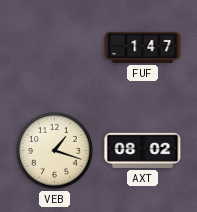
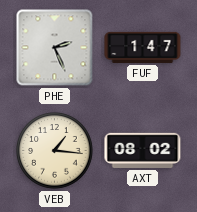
PHE: none -> 2:26
VEB: 1:18 -> 1:16
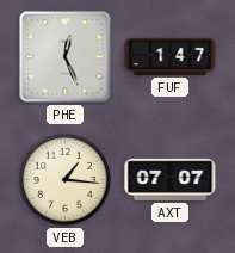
PHE: 2:26 -> 12:26
AXT: 08:02 -> 07:07
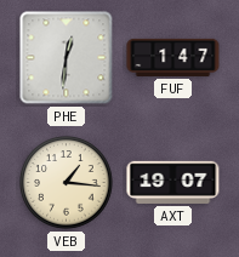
PHE: 12:26 -> 12:31
AXT: 07:07 -> 19:07
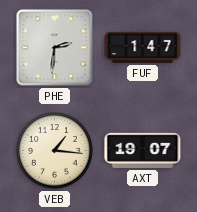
PHE: 12:31 -> 2:31
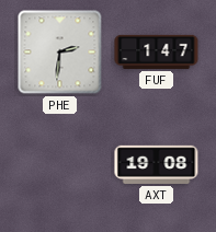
VEB: 1:16 -> none
AXT: 19:07 -> 19:08
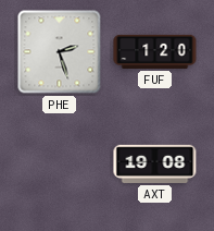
PHE: 2:31 -> 2:27
FUF: 1:47 -> 1:20
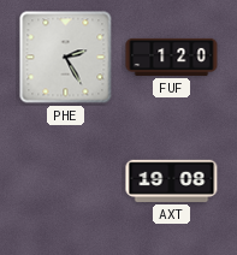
PHE: 2:27 -> 2:25
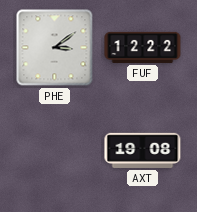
PHE: 2:25 -> 3:09
FUF: 1:20 -> 12:22
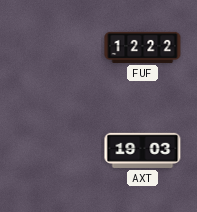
PHE: 3:09 -> none
AXT: 19:08 -> 19:03
